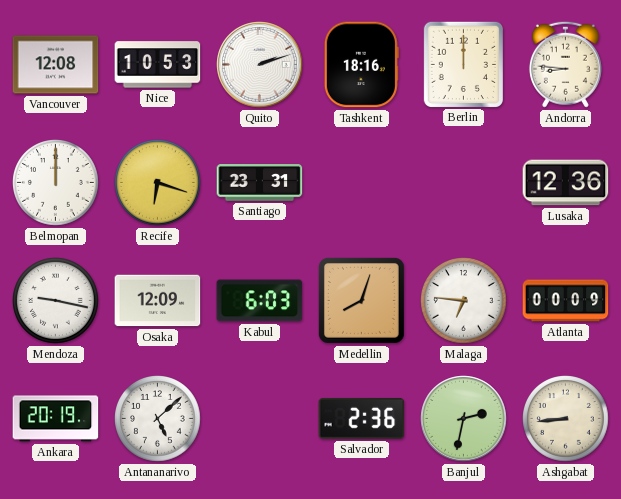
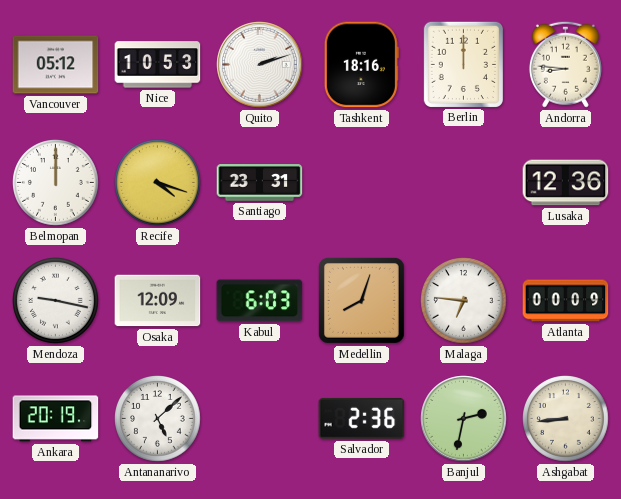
Vancouver: 12:08 -> 05:12
Recife: 6:18 -> 4:18
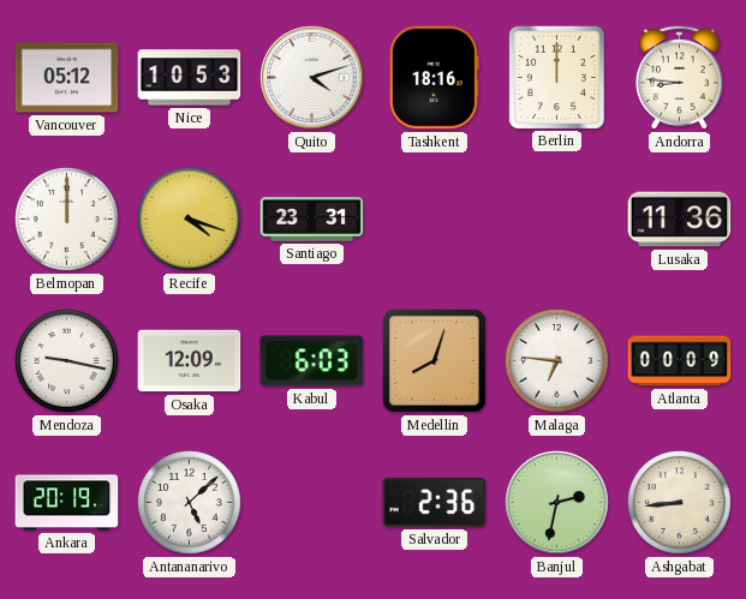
Quito: 2:12 -> 4:12
Lusaka: 12:36 -> 11:36
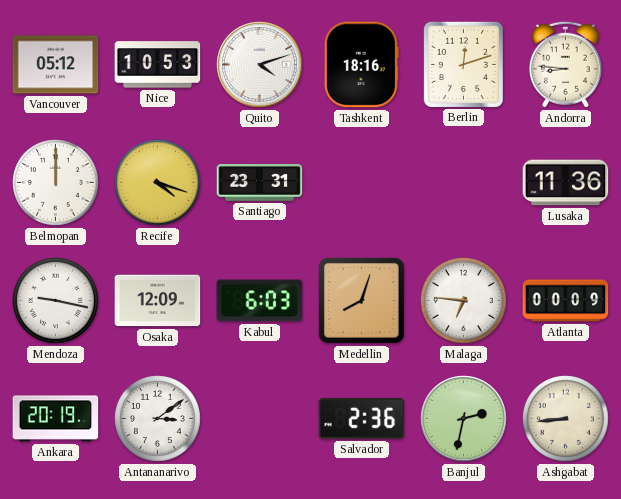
Berlin: 12:00 -> 12:12
Antananarivo: 5:08 -> 3:09
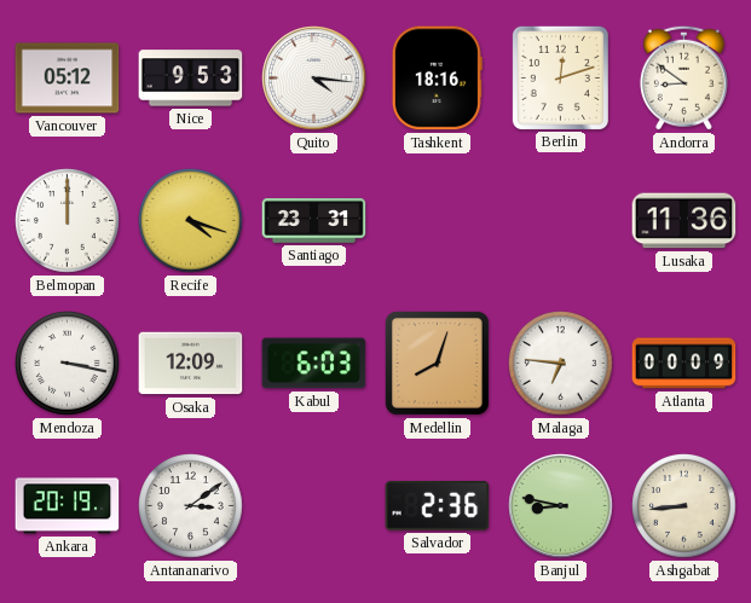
Nice: 10:53 -> 9:53
Quito: 4:12 -> 4:16
Andorra: 8:46 -> 8:51
Mendoza: 9:17 -> 3:17
Banjul: 2:32 -> 8:47
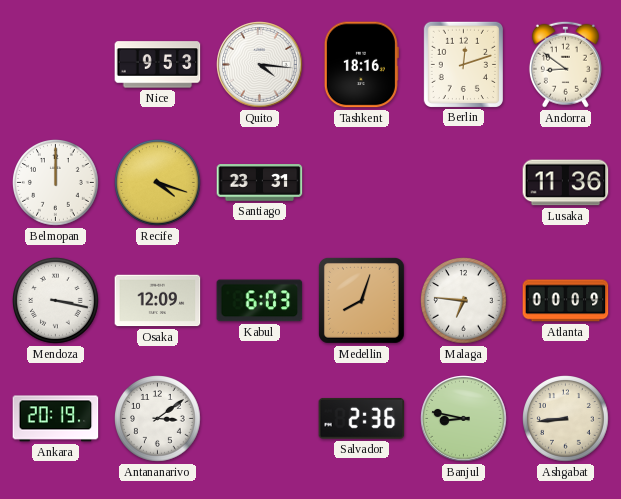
Vancouver: 05:12 -> none
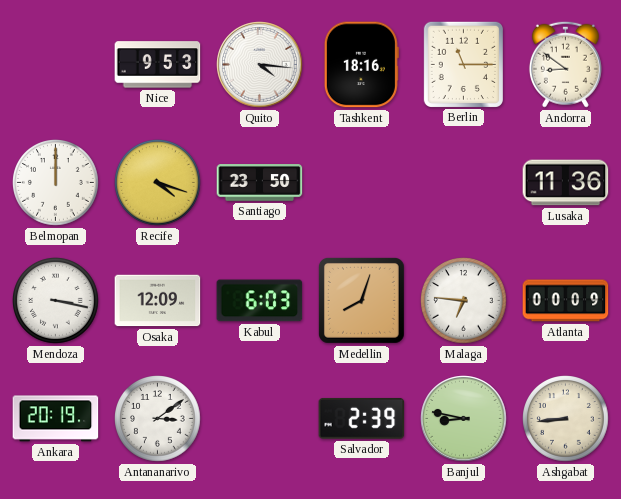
Berlin: 12:12 -> 11:15
Santiago: 23:31 -> 23:50
Salvador: 2:36 -> 2:39
